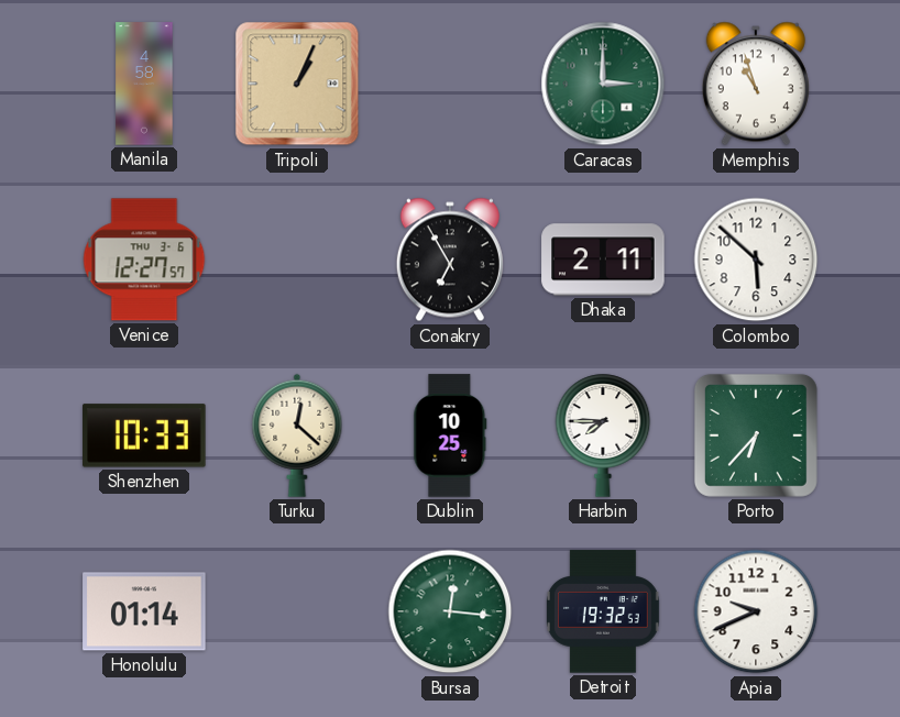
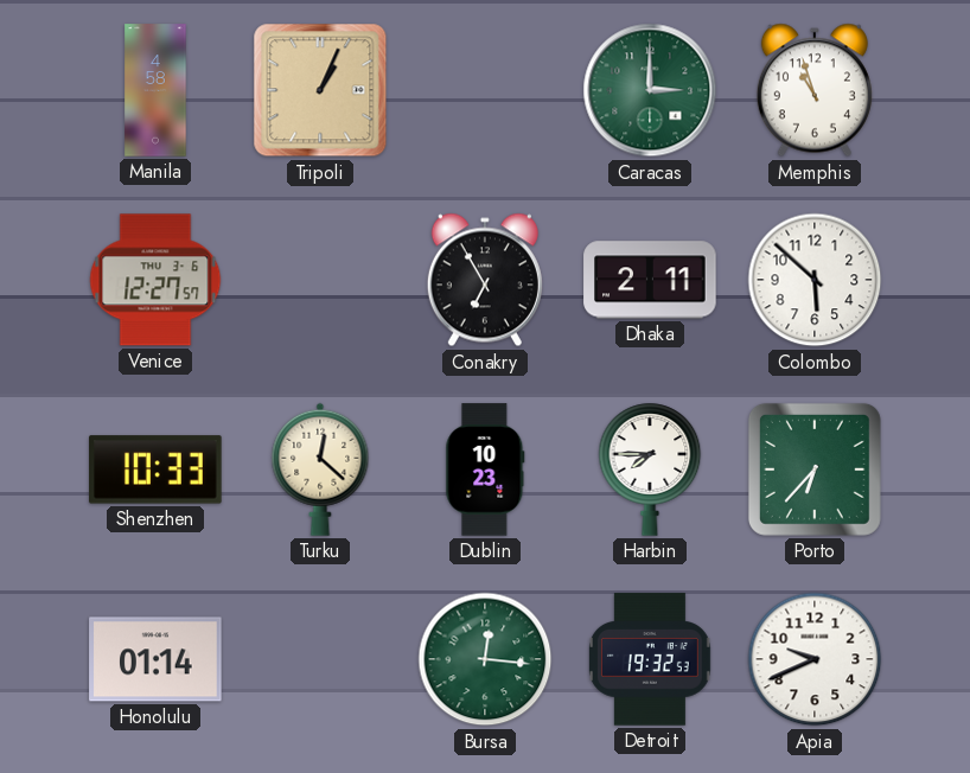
Dublin: 10:25 -> 10:23
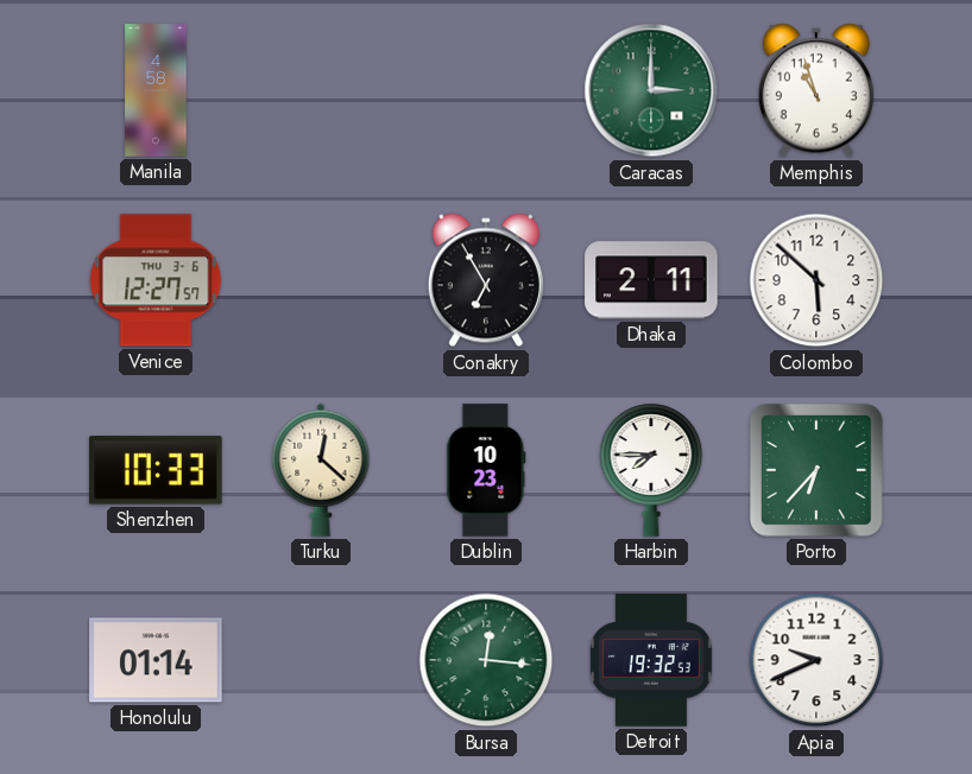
Tripoli: 1:04 -> none
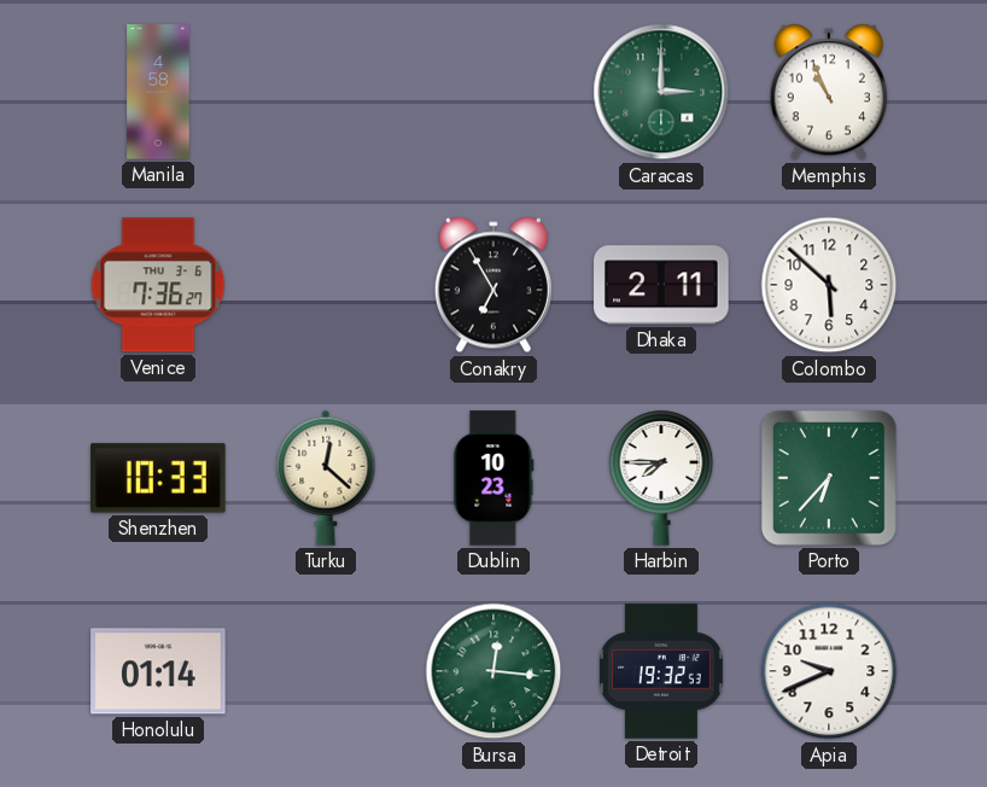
Memphis: 10:57 -> 10:56
Venice: 12:27 -> 7:36
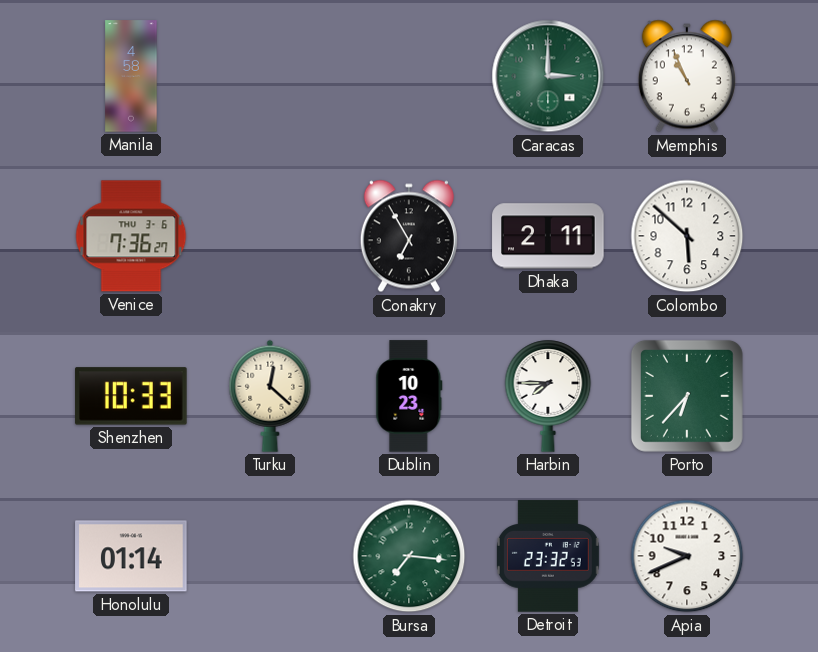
Bursa: 12:16 -> 7:16
Detroit: 19:32 -> 23:32
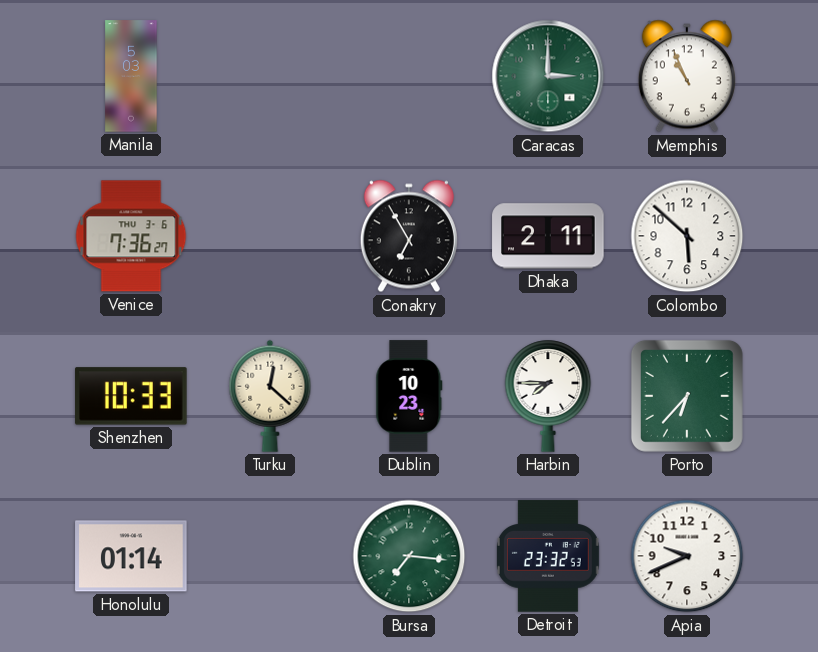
Manila: 4:58 -> 5:03
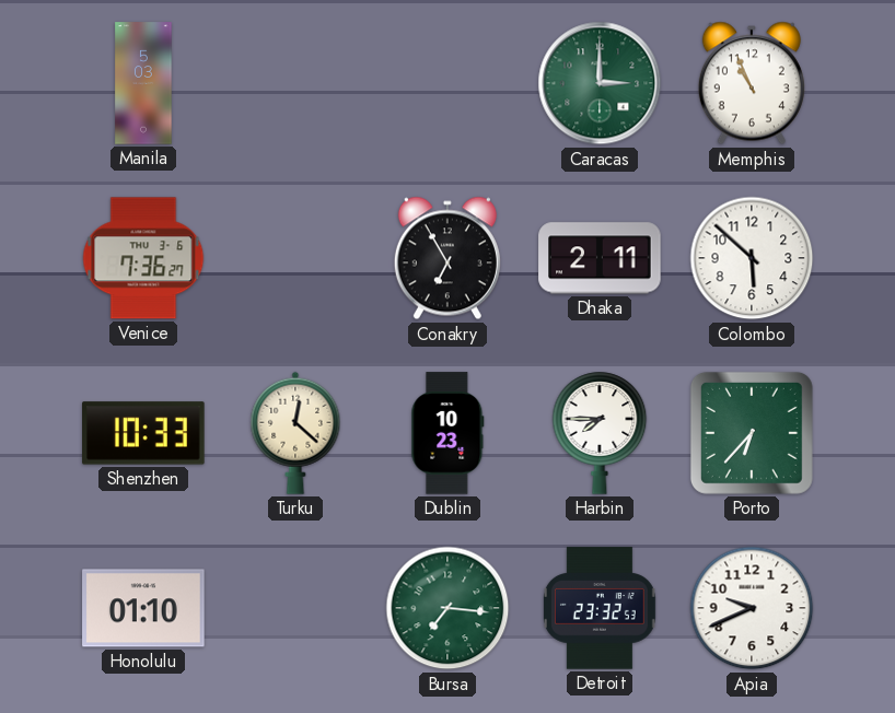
Honolulu: 01:14 -> 01:10
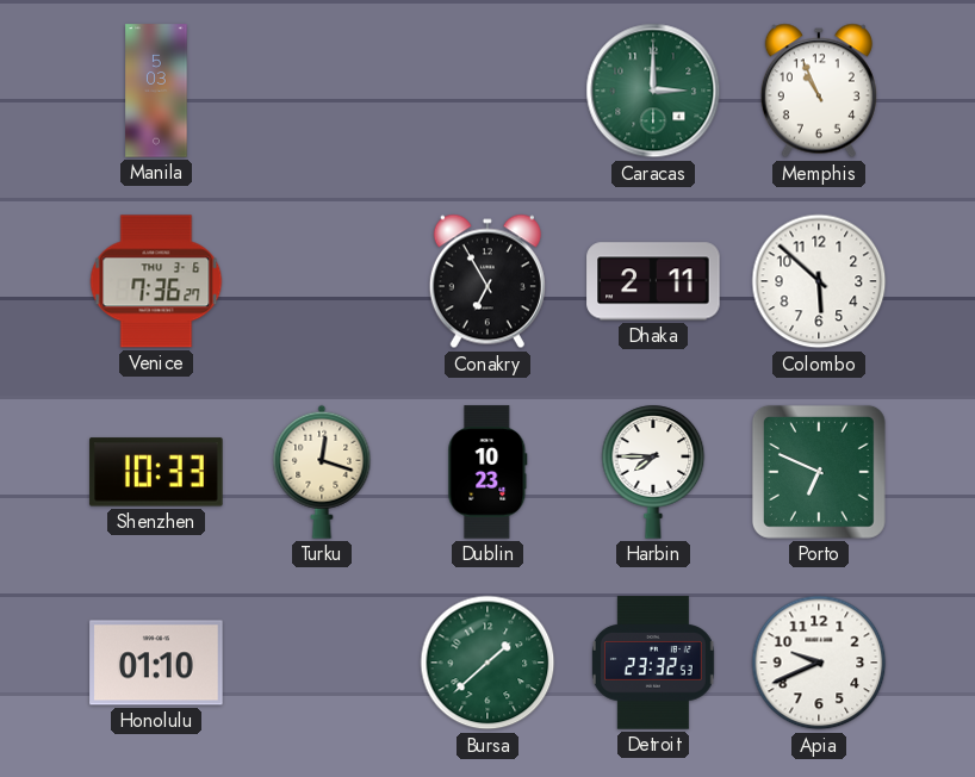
Turku: 12:22 -> 12:18
Porto: 6:37 -> 6:49
Bursa: 7:16 -> 1:38
